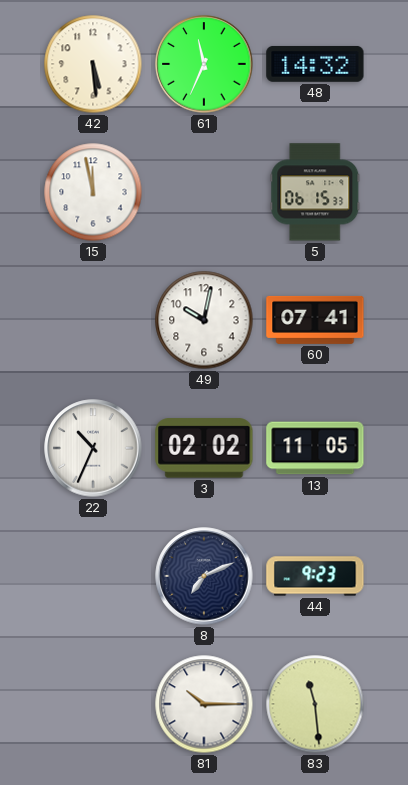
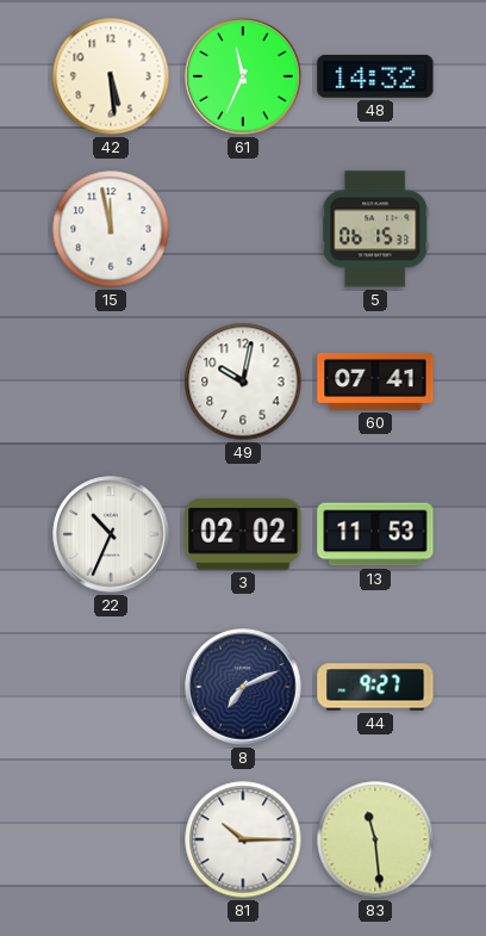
13: 11:05 -> 11:53
44: 9:23 -> 9:27
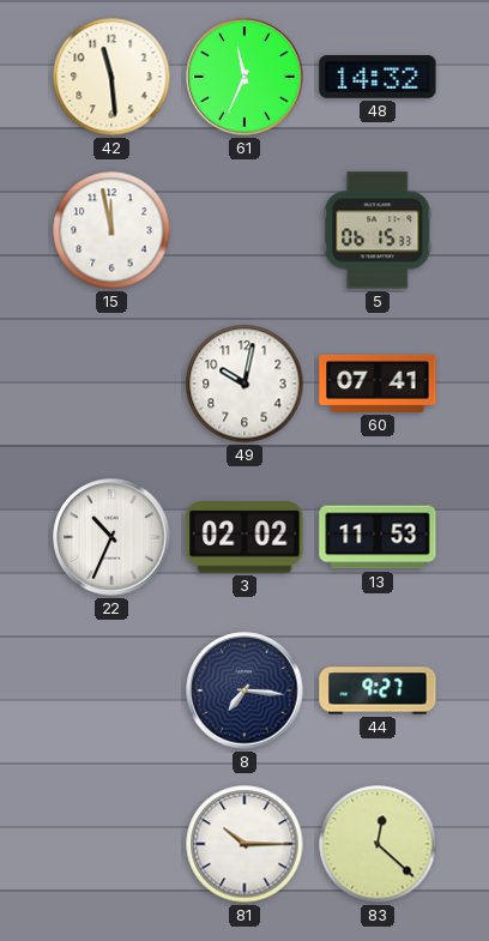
42: 5:29 -> 11:29
8: 7:11 -> 7:16
83: 11:29 -> 12:22
